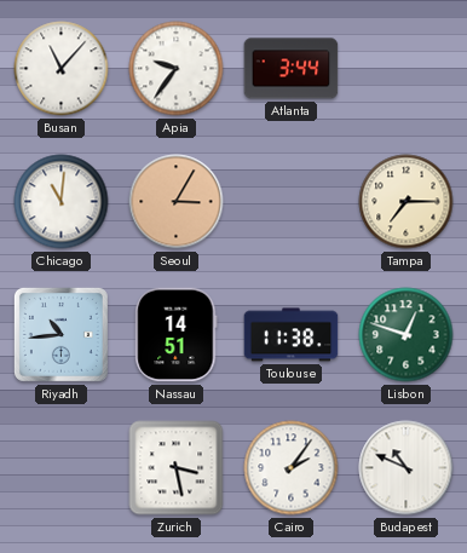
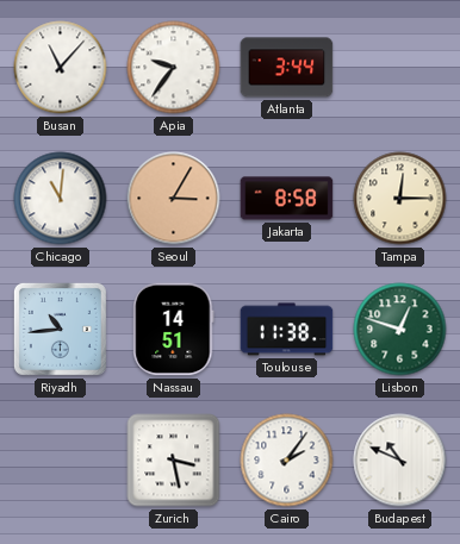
Jakarta: none -> 8:58
Tampa: 7:15 -> 12:15
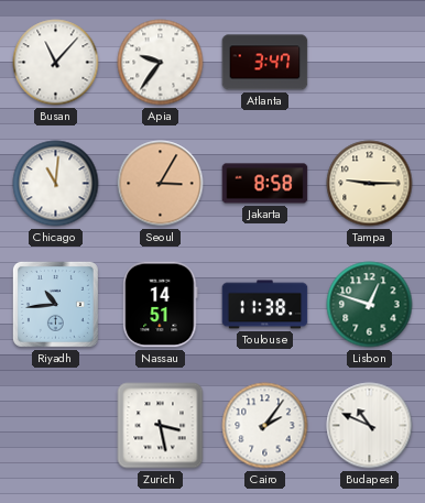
Atlanta: 3:44 -> 3:47
Tampa: 12:15 -> 9:15
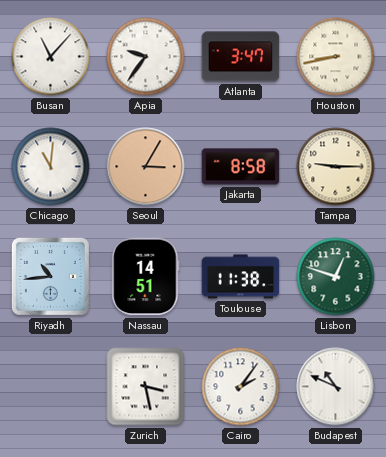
Houston: none -> 8:43
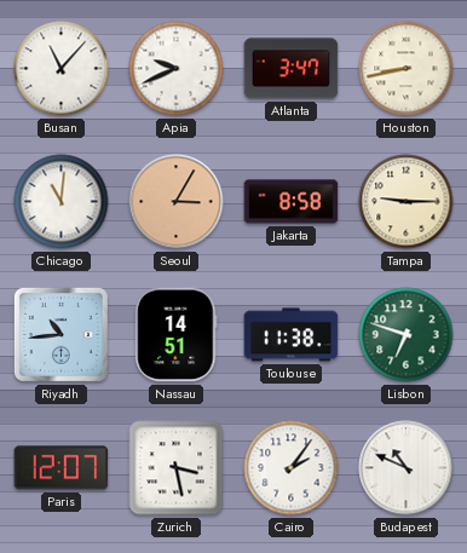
Apia: 9:36 -> 9:41
Lisbon: 12:48 -> 6:48
Paris: none -> 12:07
